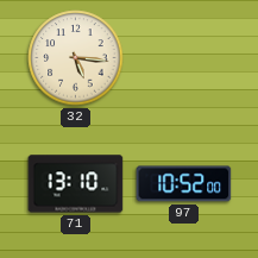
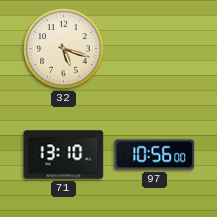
32: 5:16 -> 5:18
97: 10:52 -> 10:56
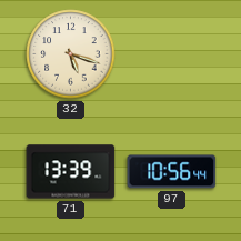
71: 13:10 -> 13:39
97: 10:56:00 -> 10:56:44
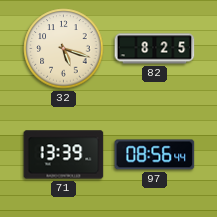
82: none -> 8:25
97: 10:56 -> 08:56
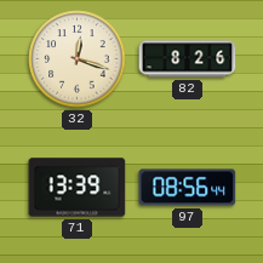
32: 5:18 -> 12:18
82: 8:25 -> 8:26
